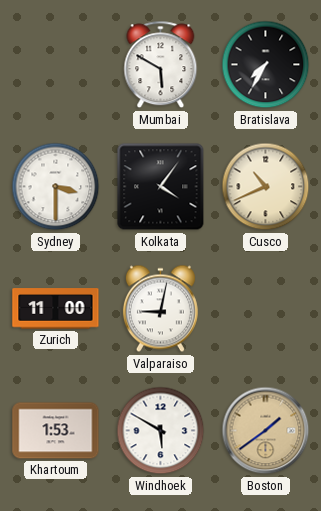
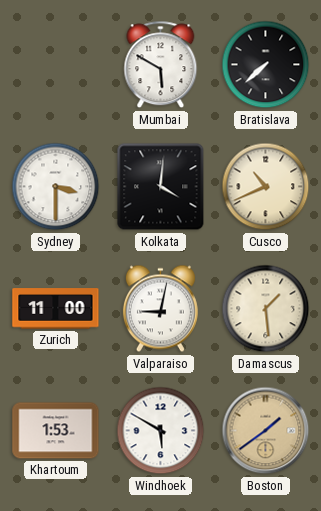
Bratislava: 7:35 -> 7:38
Kolkata: 4:06 -> 4:01
Damascus: none -> 1:29
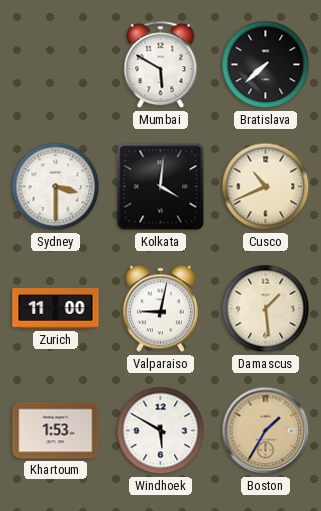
Boston: 1:39 -> 1:35
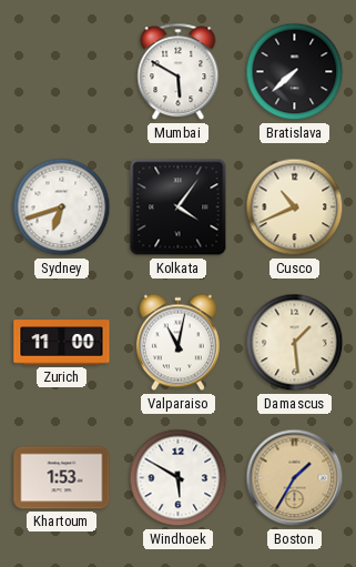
Sydney: 3:30 -> 6:42
Kolkata: 4:01 -> 4:06
Valparaiso: 9:02 -> 11:02
